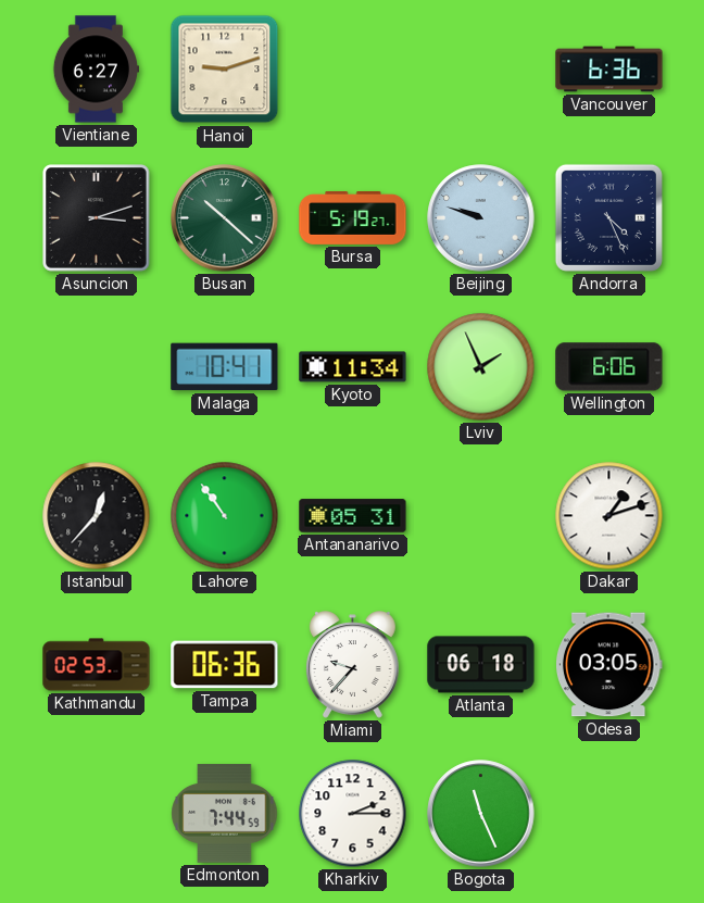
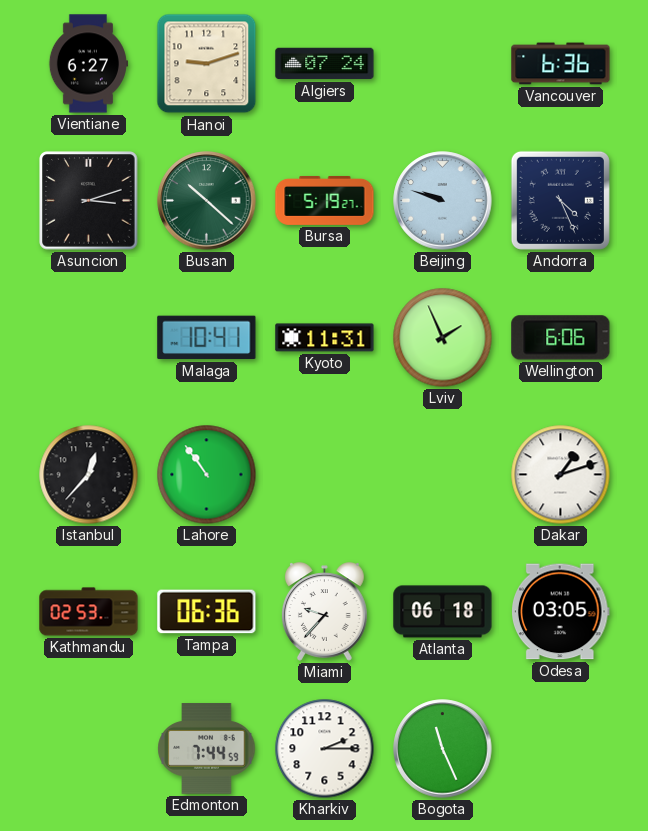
Algiers: none -> 07:24
Kyoto: 11:34 -> 11:31
Antananarivo: 05:31 -> none
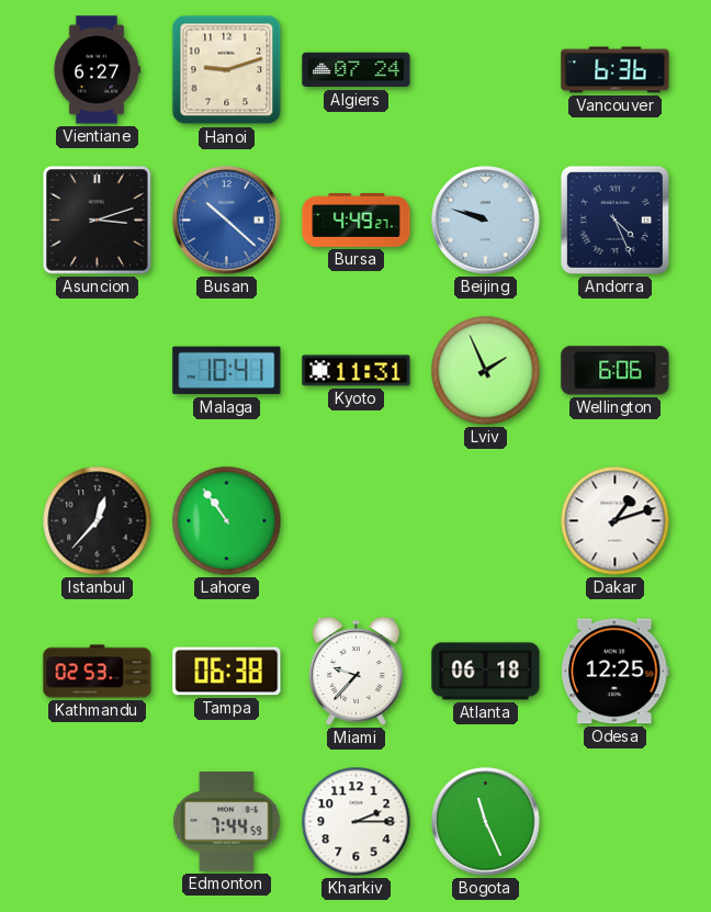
Busan dial: green -> blue
Bursa: 5:19 -> 4:49
Tampa: 06:36 -> 06:38
Odesa: 03:05 -> 12:25
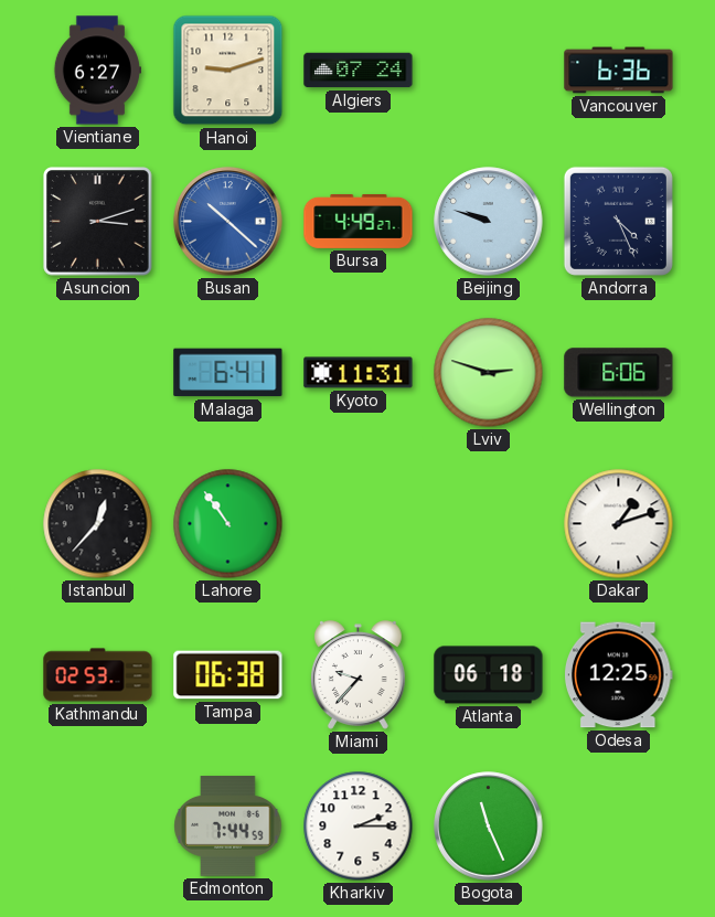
Malaga: 10:41 -> 6:41
Lviv: 1:56 -> 2:48
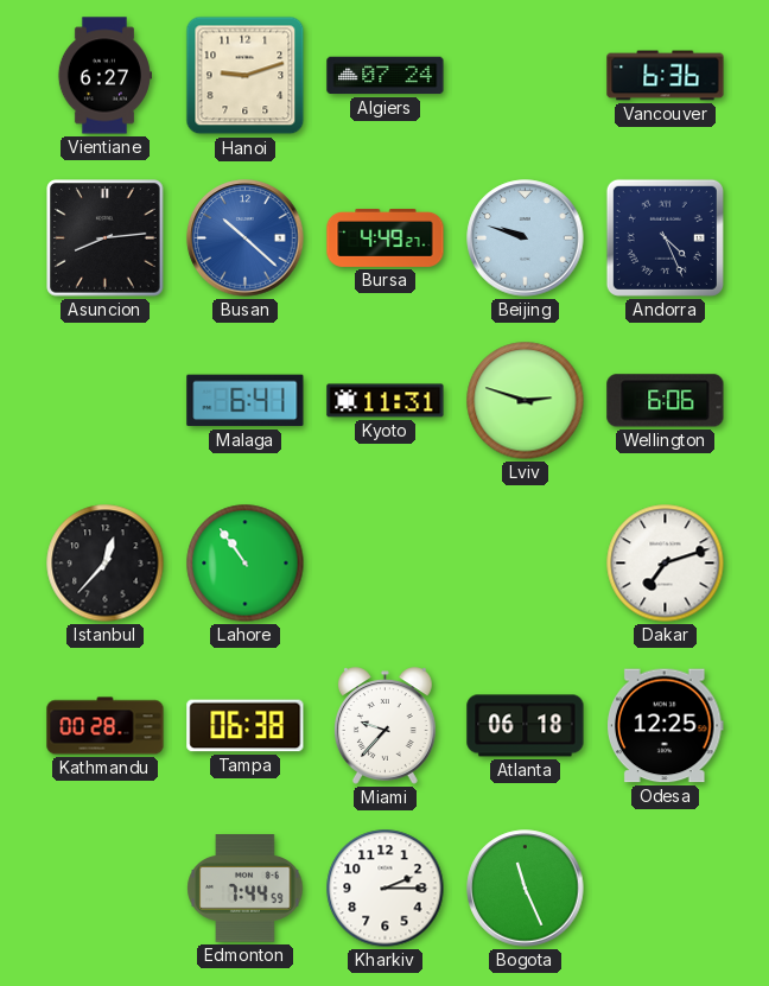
Asuncion: 3:12 -> 8:14
Dakar: 1:12 -> 7:12
Kathmandu: 02:53 -> 00:28
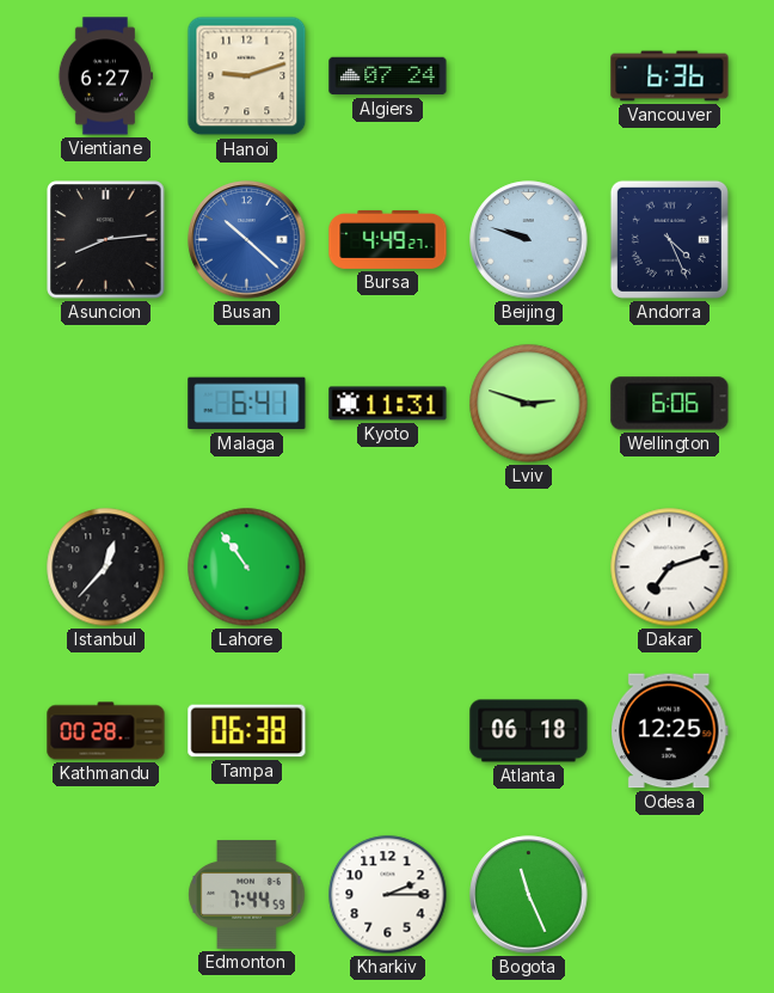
Miami: 9:37 -> none
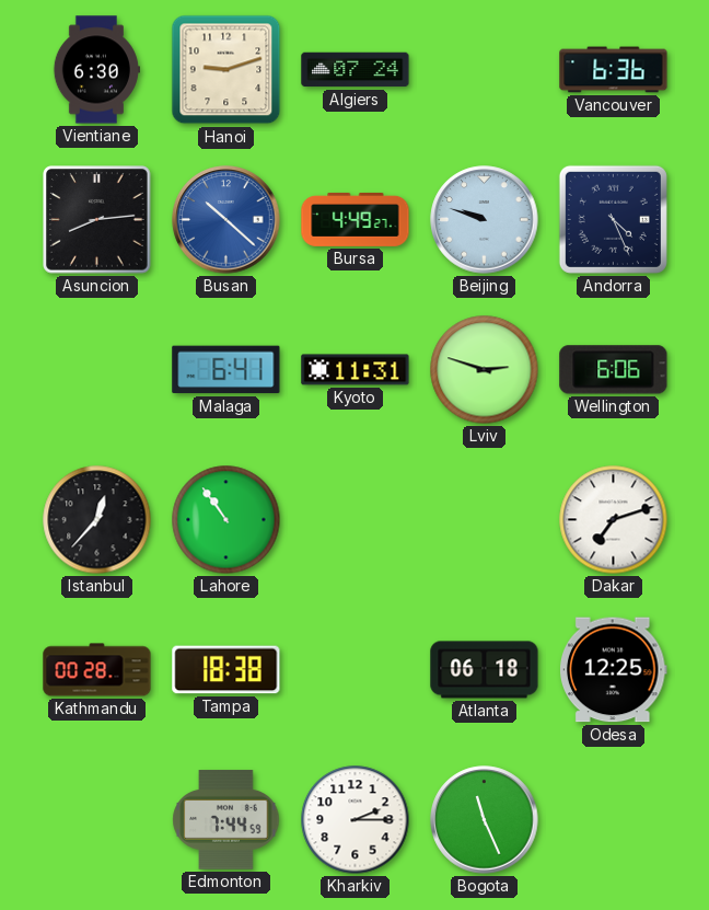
Vientiane: 6:27 -> 6:30
Tampa: 06:38 -> 18:38
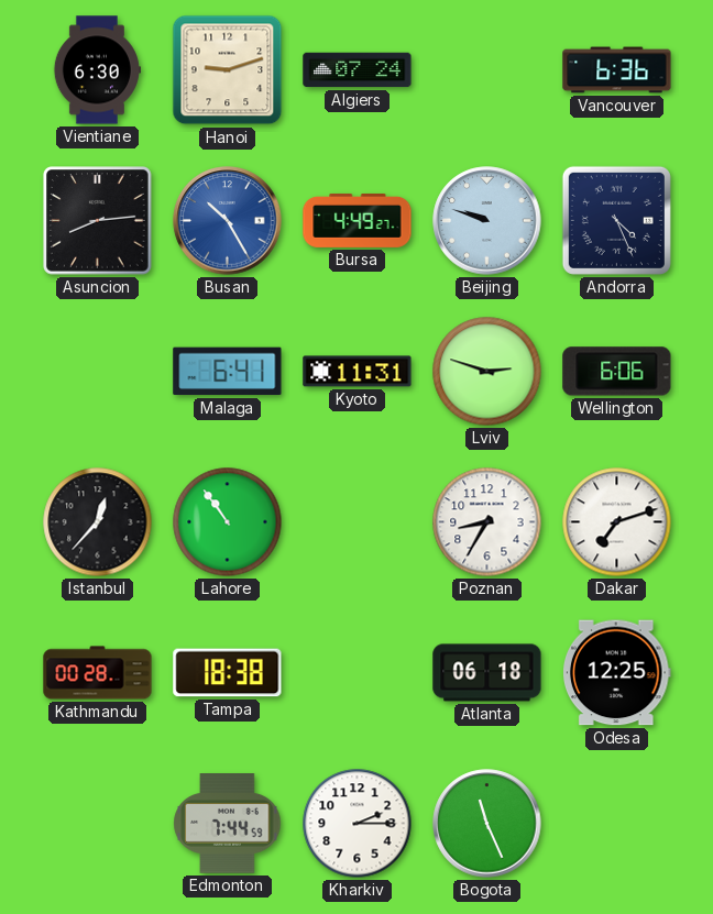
Busan: 10:22 -> 10:25
Poznan: none -> 8:35
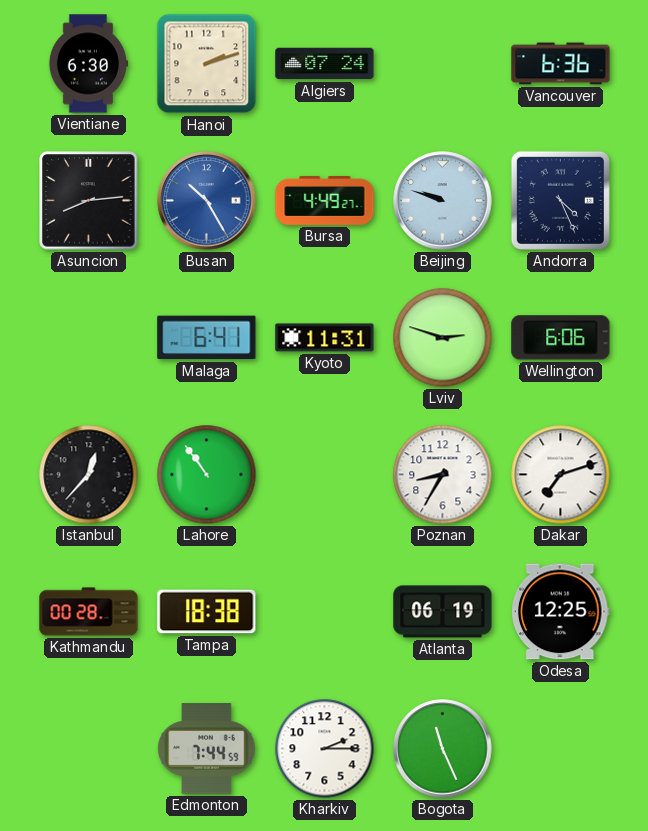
Hanoi: 9:12 -> 2:12
Atlanta: 06:18 -> 06:19
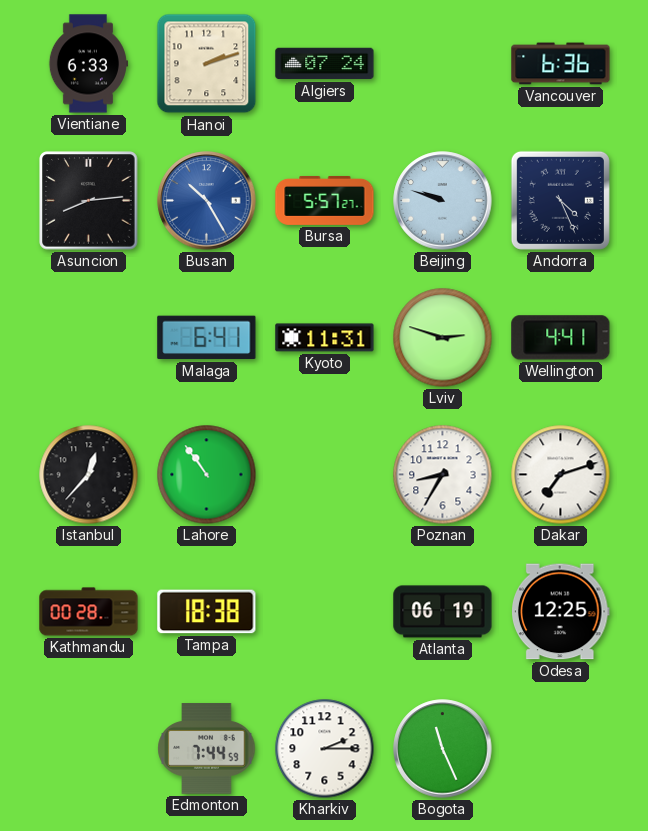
Vientiane: 6:30 -> 6:33
Bursa: 4:49 -> 5:57
Wellington: 6:06 -> 4:41
